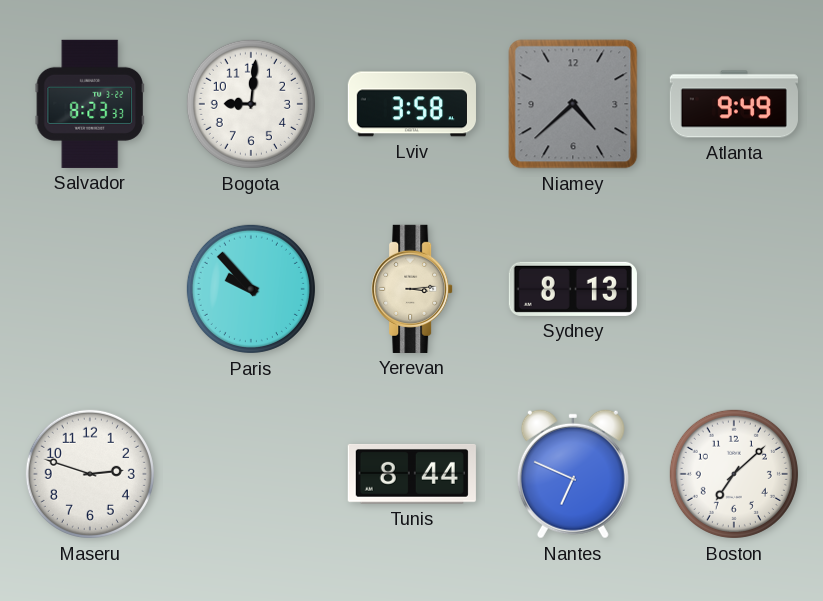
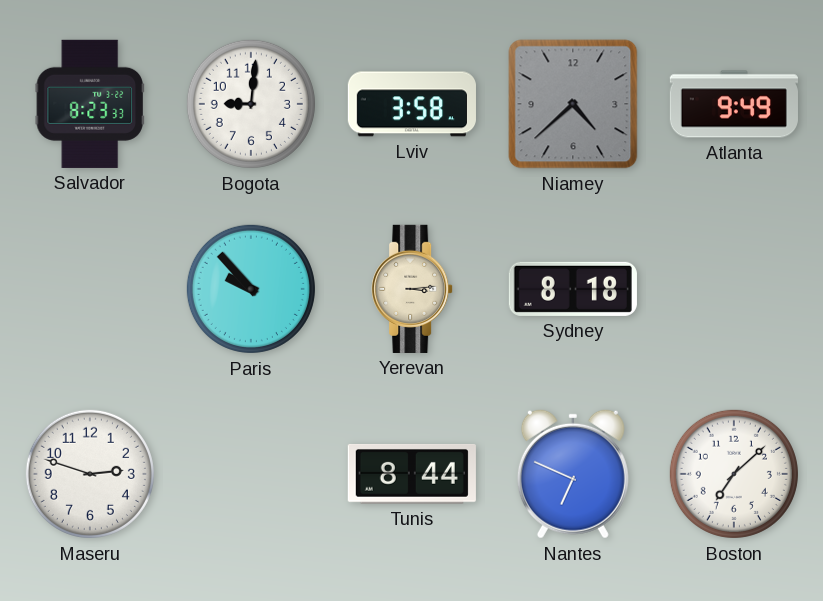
Sydney: 8:13 -> 8:18
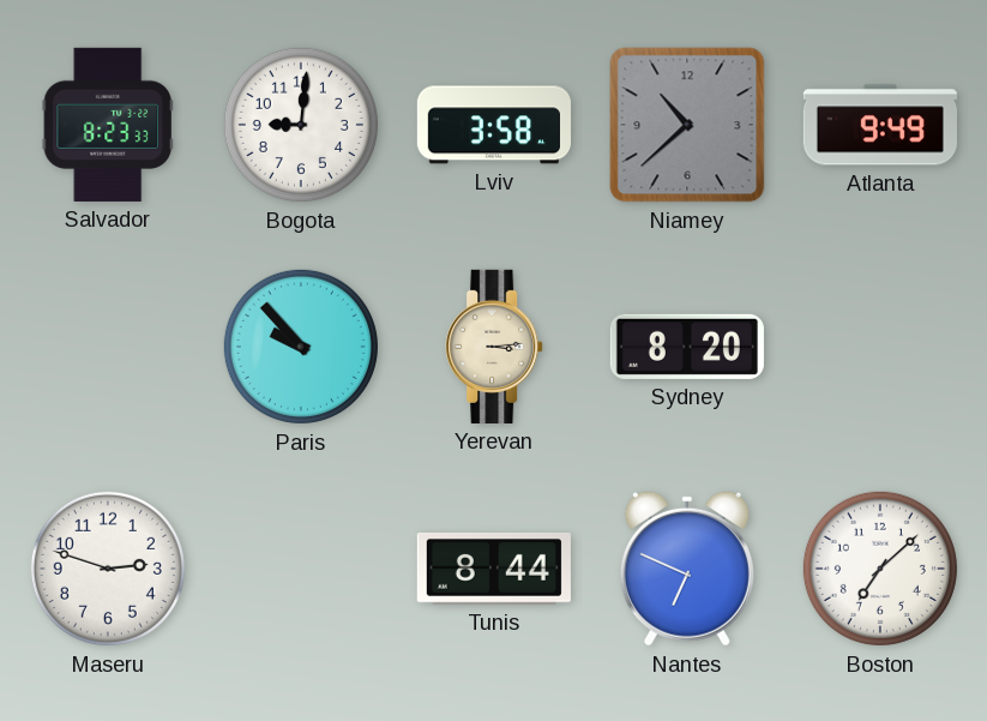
Niamey: 4:38 -> 10:38
Sydney: 8:18 -> 8:20
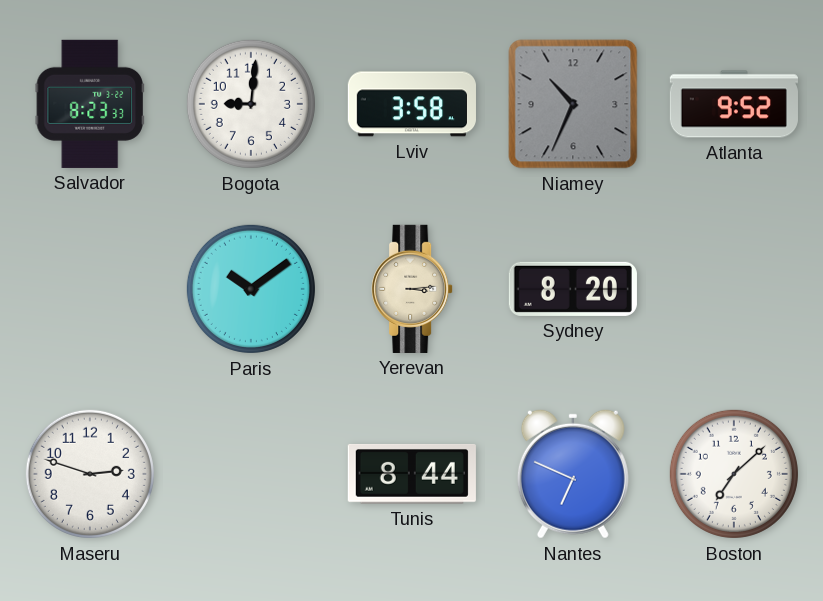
Niamey: 10:38 -> 10:34
Atlanta: 9:49 -> 9:52
Paris: 9:53 -> 10:09
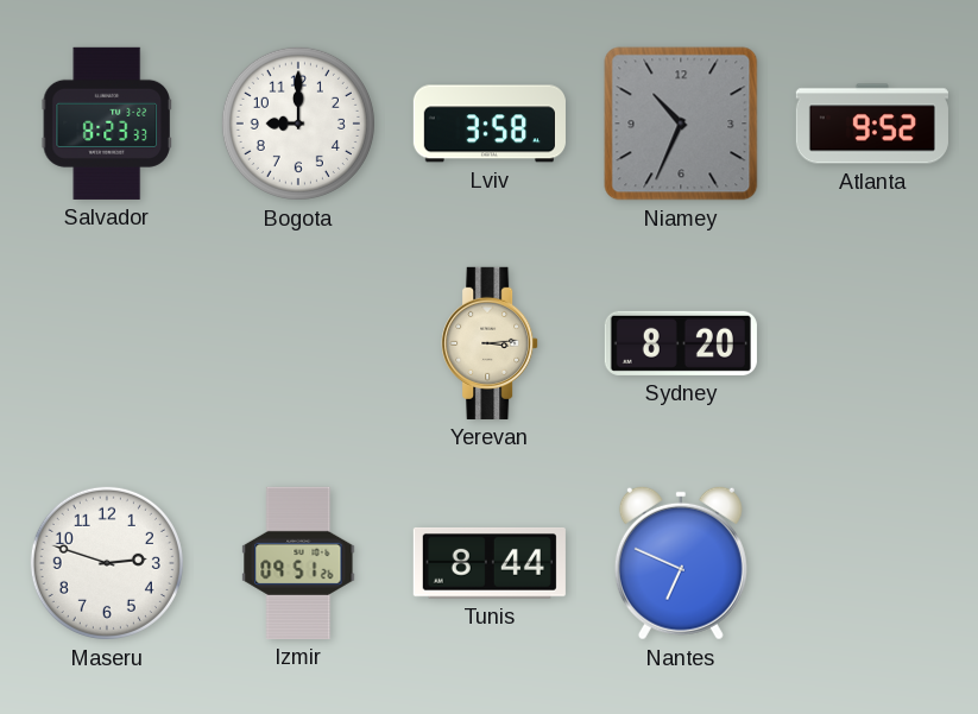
Bogota: 9:01 -> 9:00
Paris: 10:09 -> none
Izmir: none -> 09:51
Boston: 7:08 -> none
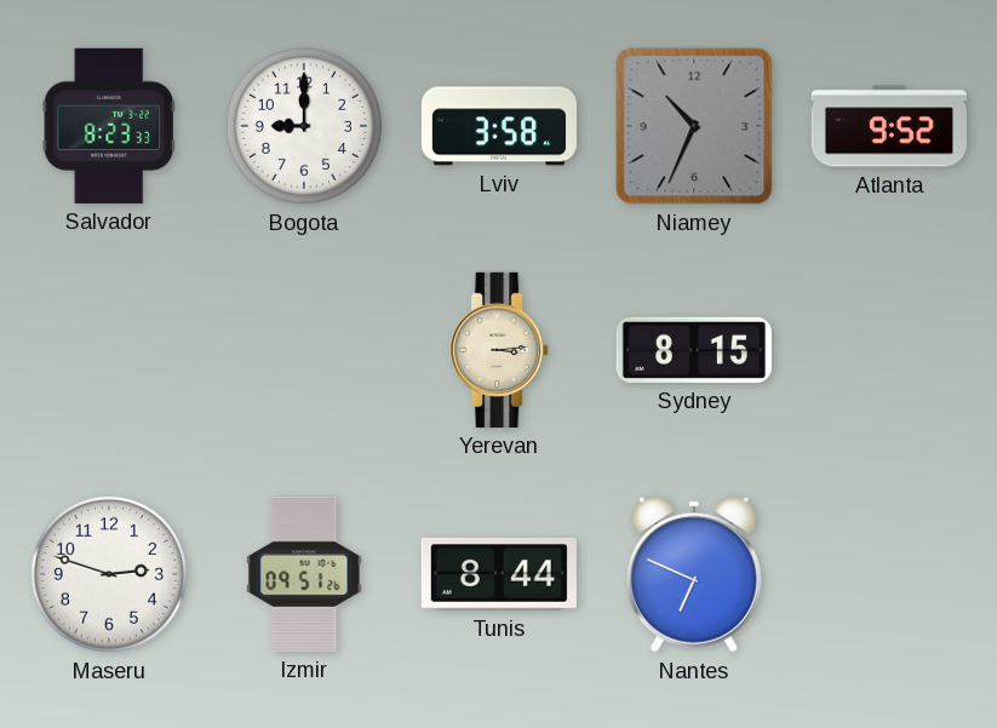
Sydney: 8:20 -> 8:15
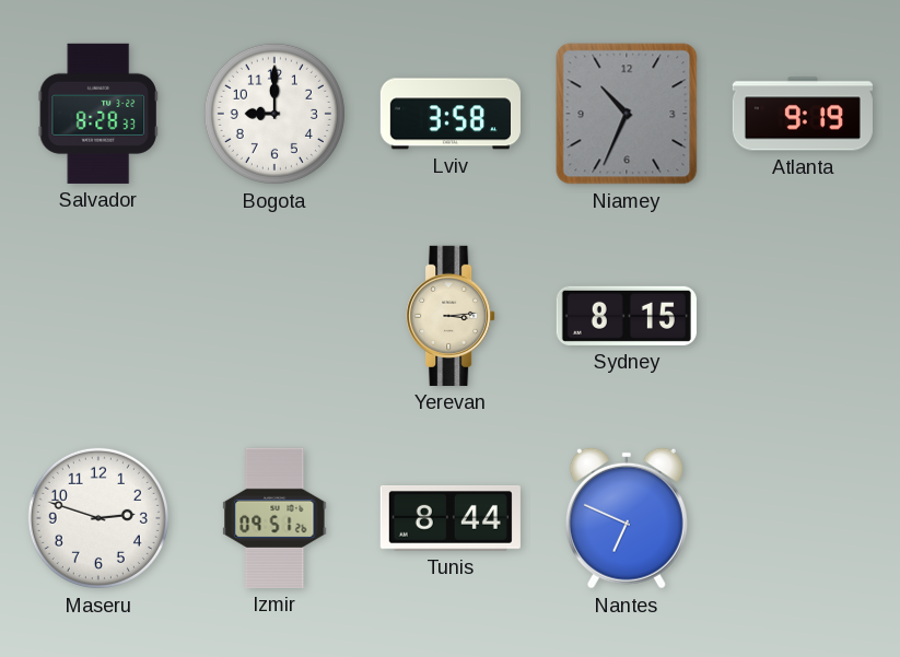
Salvador: 8:23 -> 8:28
Atlanta: 9:52 -> 9:19
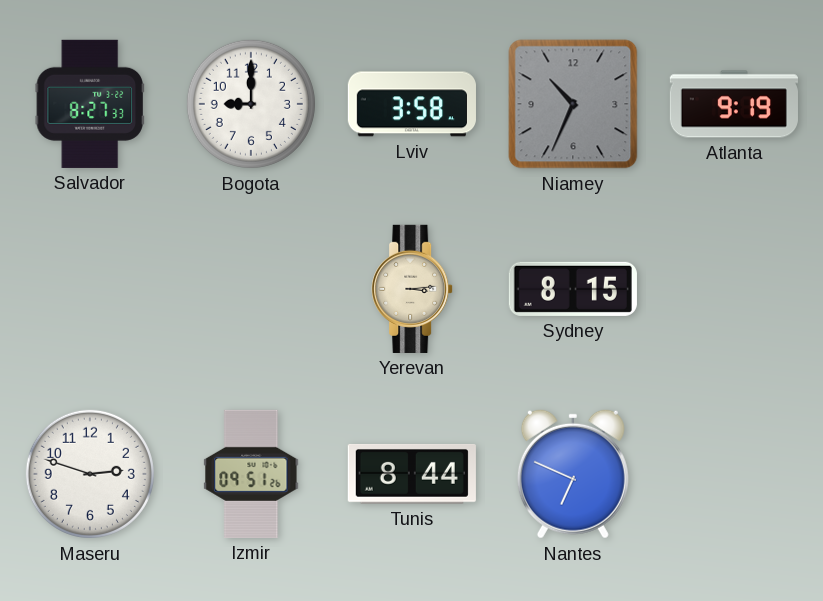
Salvador: 8:28 -> 8:27
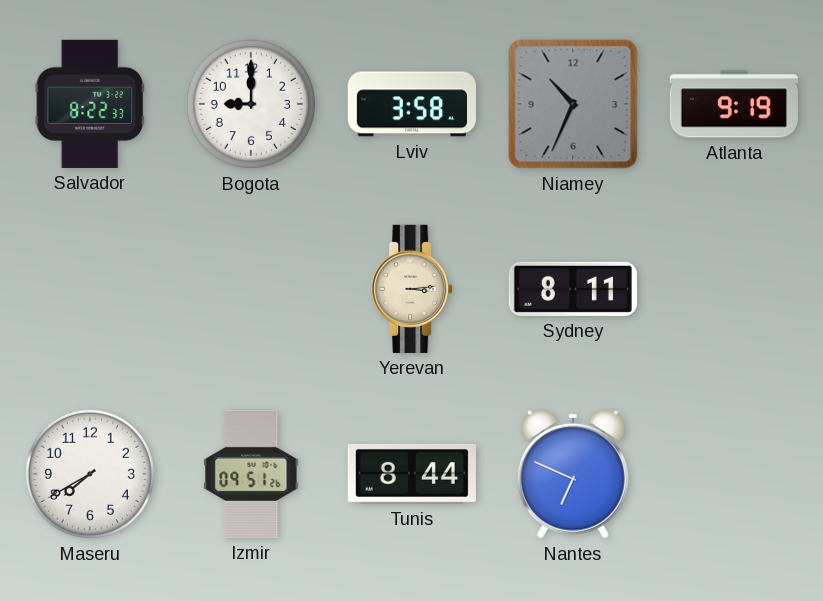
Salvador: 8:27 -> 8:22
Sydney: 8:15 -> 8:11
Maseru: 2:48 -> 7:40
